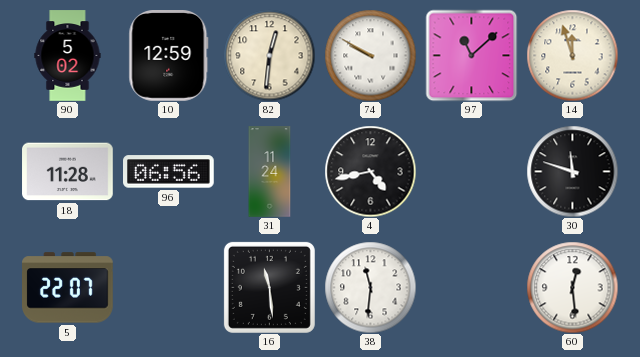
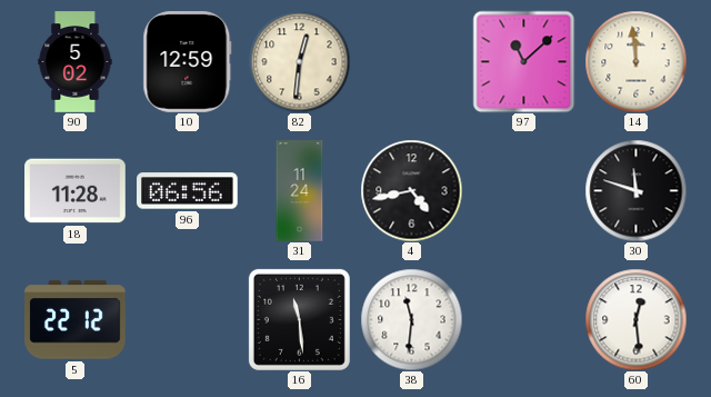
74: 9:50 -> none
14: 11:57 -> 11:59
5: 22:07 -> 22:12
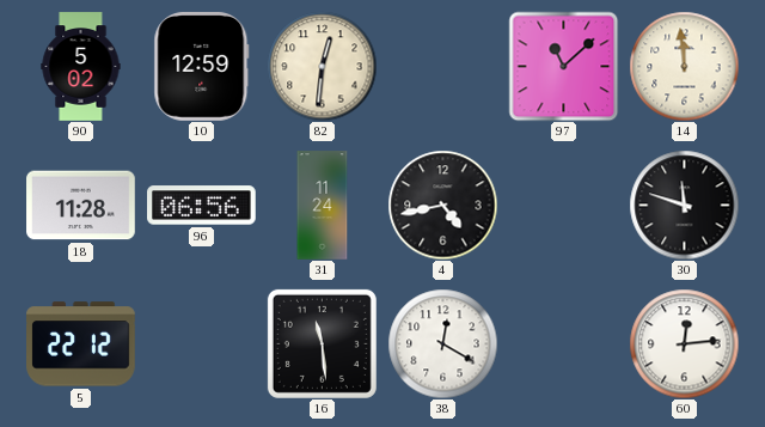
38: 11:31 -> 12:20
60: 12:29 -> 12:14
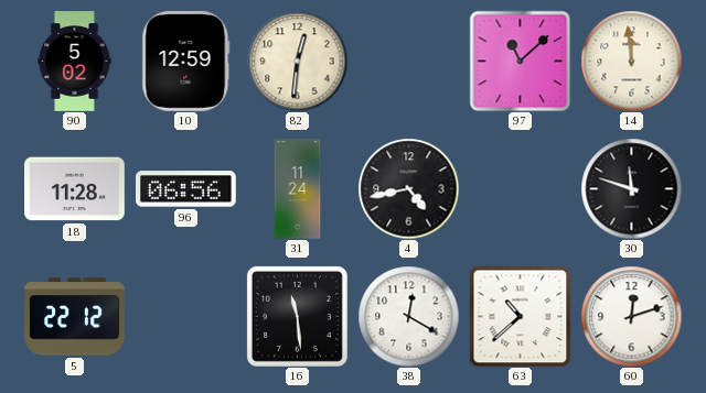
63: none -> 10:38
60: 12:14 -> 12:12
